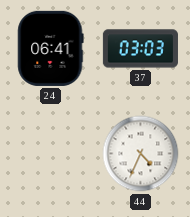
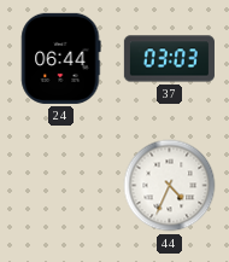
24: 06:41 -> 06:44
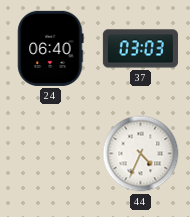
24: 06:44 -> 06:40
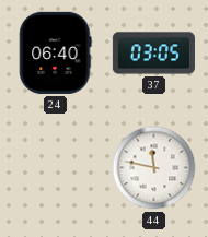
37: 03:03 -> 03:05
44: 4:34 -> 11:47
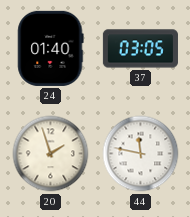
24: 06:40 -> 01:40
20: none -> 1:57
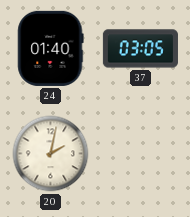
20: 1:57 -> 2:02
44: 11:47 -> none
